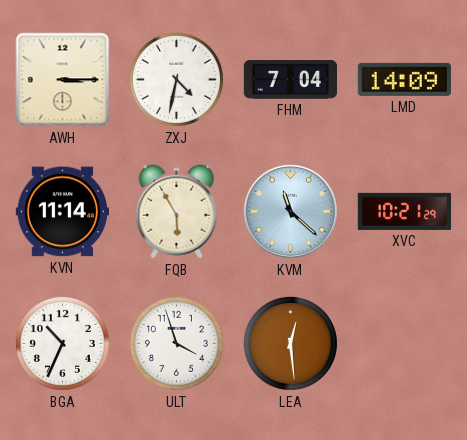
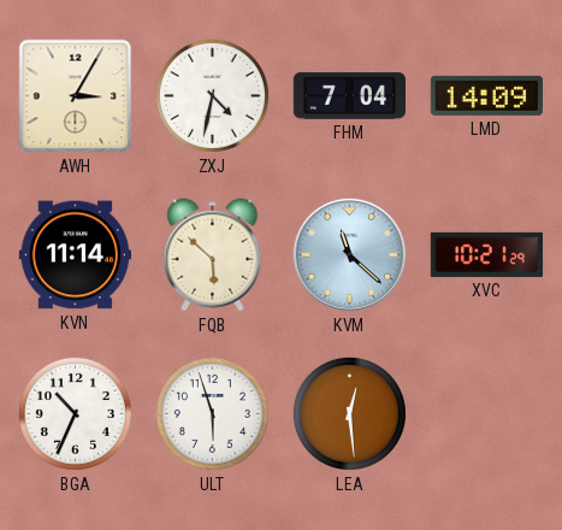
AWH: 3:15 -> 3:05
FQB: 5:55 -> 5:52
ULT: 3:57 -> 5:57
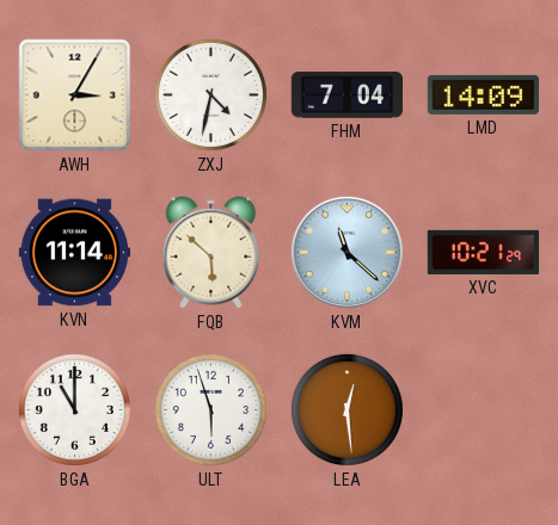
BGA: 10:34 -> 11:00
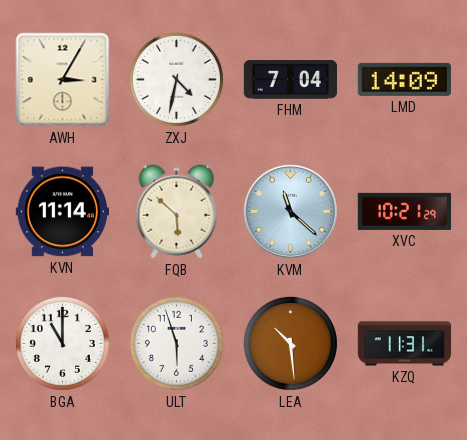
LEA: 12:29 -> 10:29
KZQ: none -> 11:31
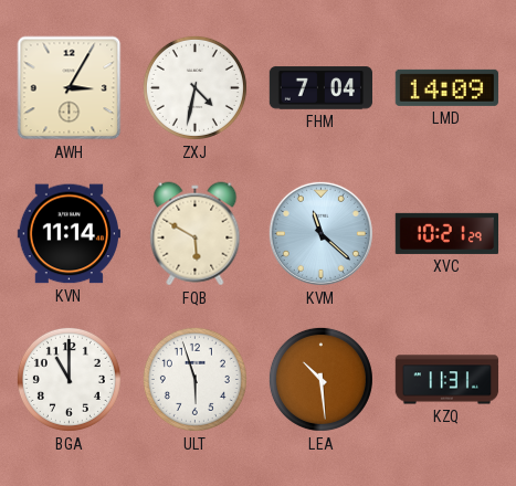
FQB: 5:52 -> 5:50
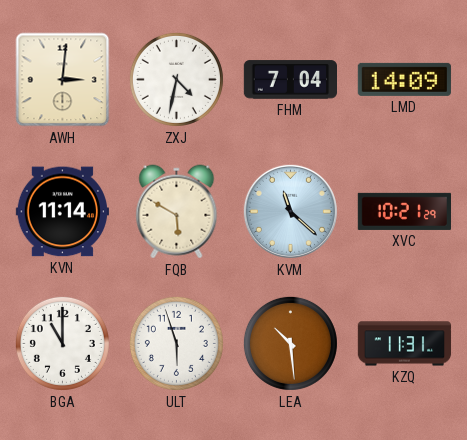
AWH: 3:05 -> 3:01
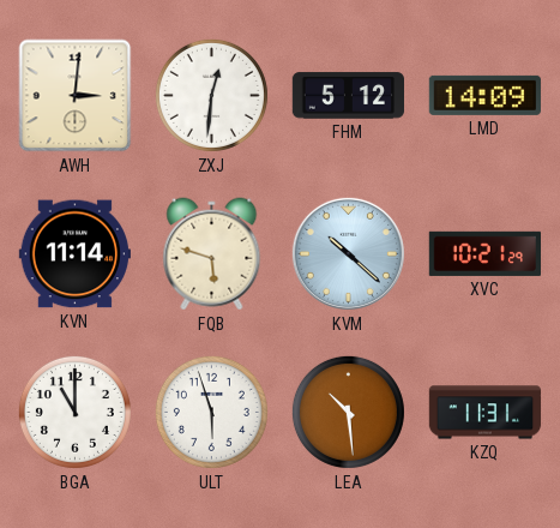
ZXJ: 4:32 -> 12:31
FHM: 7:04 -> 5:12
FQB: 5:50 -> 5:48
KVM: 11:22 -> 10:22
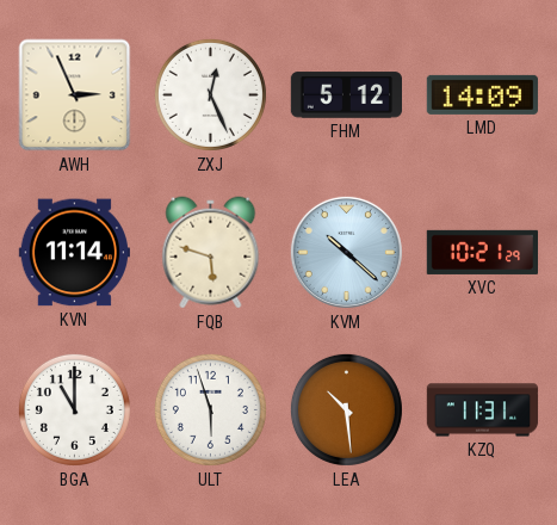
AWH: 3:01 -> 2:56
ZXJ: 12:31 -> 12:26
